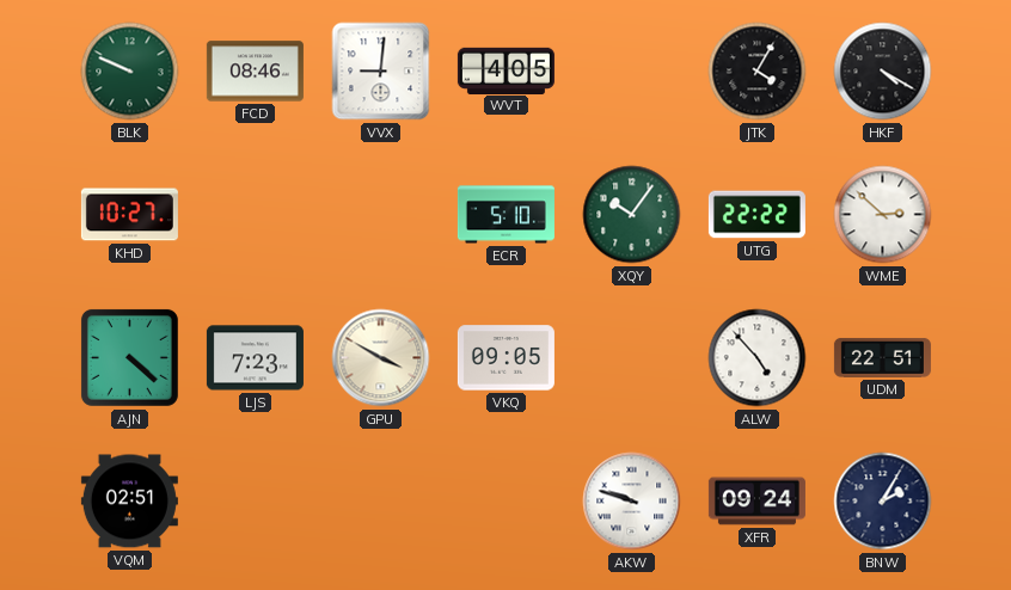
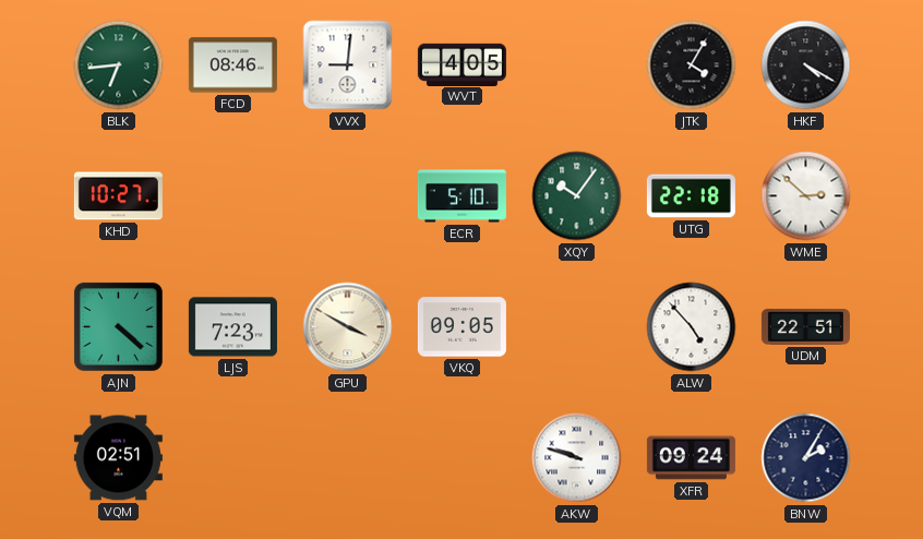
BLK: 9:49 -> 6:44
UTG: 22:22 -> 22:18
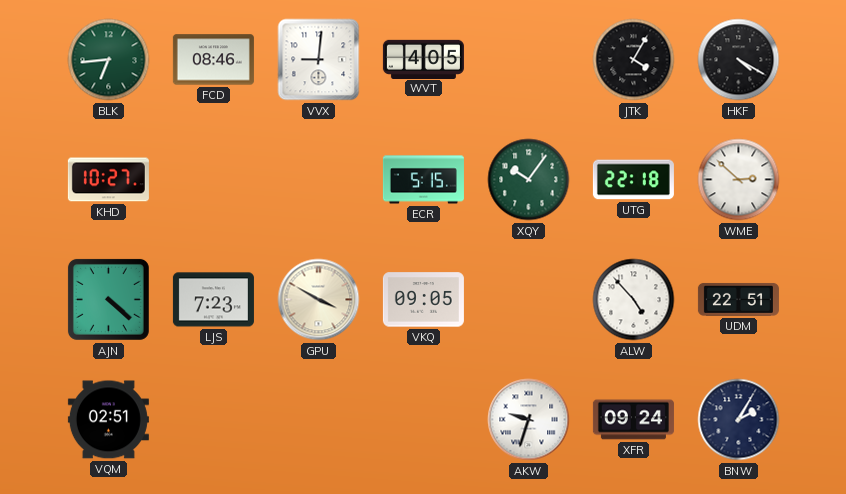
ECR: 5:10 -> 5:15
AKW: 9:48 -> 9:33
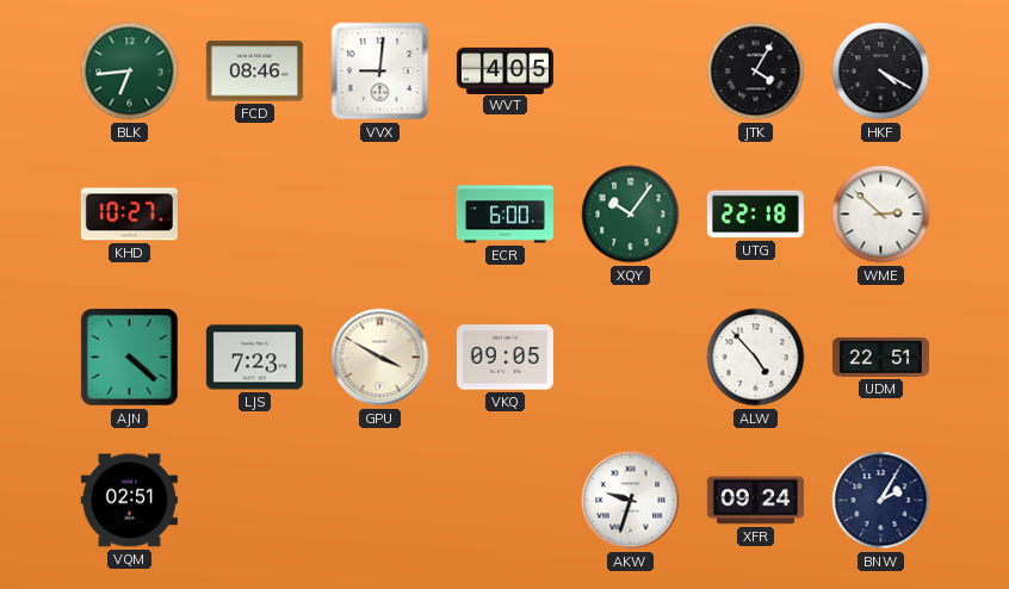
ECR: 5:15 -> 6:00
